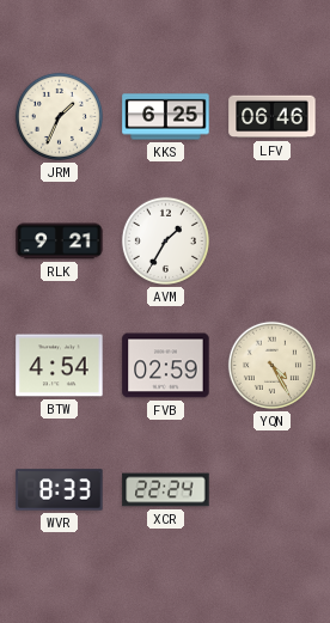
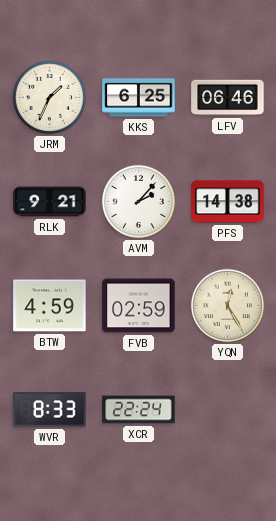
AVM: 1:35 -> 2:07
PFS: none -> 14:38
BTW: 4:54 -> 4:59
YQN: 4:25 -> 12:25
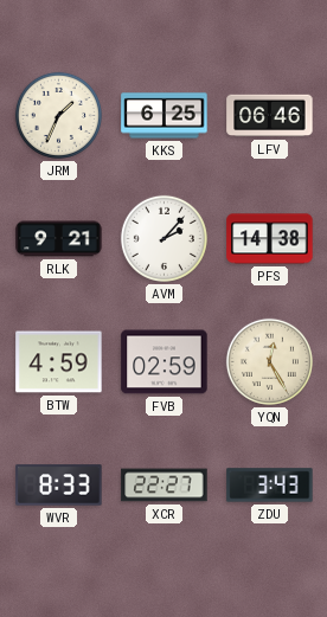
XCR: 22:24 -> 22:27
ZDU: none -> 3:43
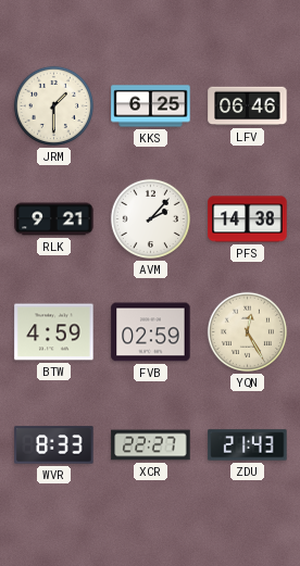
JRM: 1:34 -> 1:30
ZDU: 3:43 -> 21:43
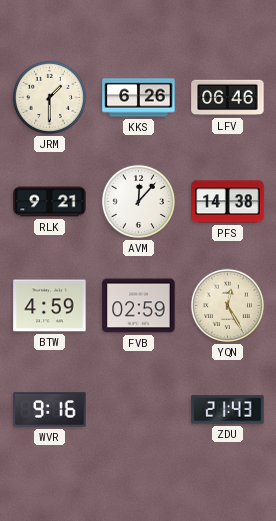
KKS: 6:25 -> 6:26
AVM: 2:07 -> 12:07
WVR: 8:33 -> 9:16
XCR: 22:27 -> none
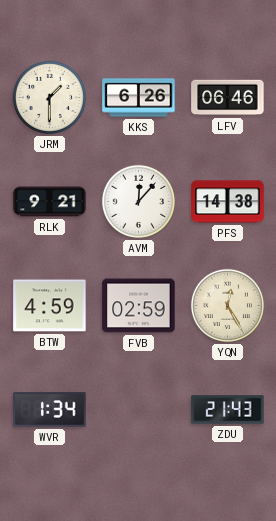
WVR: 9:16 -> 1:34
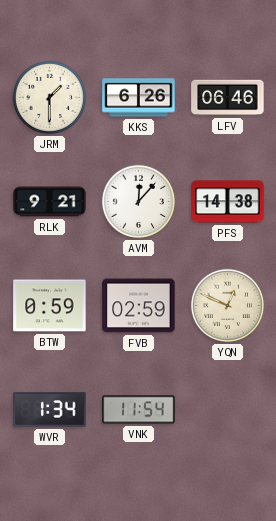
BTW: 4:59 -> 0:59
YQN: 12:25 -> 12:49
VNK: none -> 11:54
ZDU: 21:43 -> none
